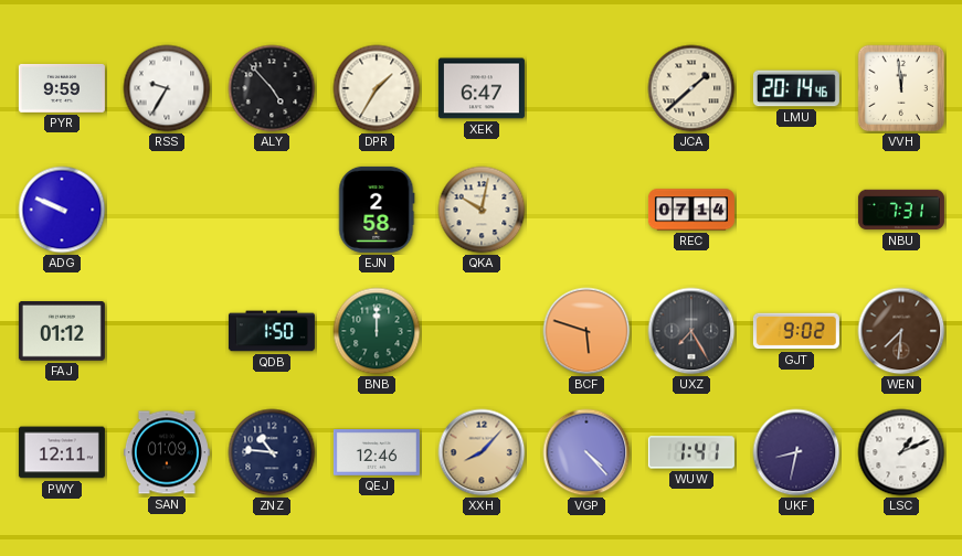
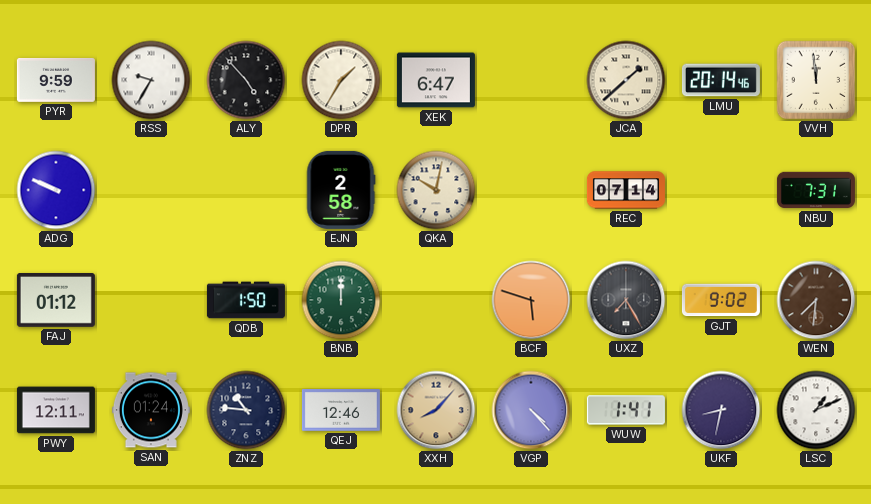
SAN: 01:09 -> 01:24
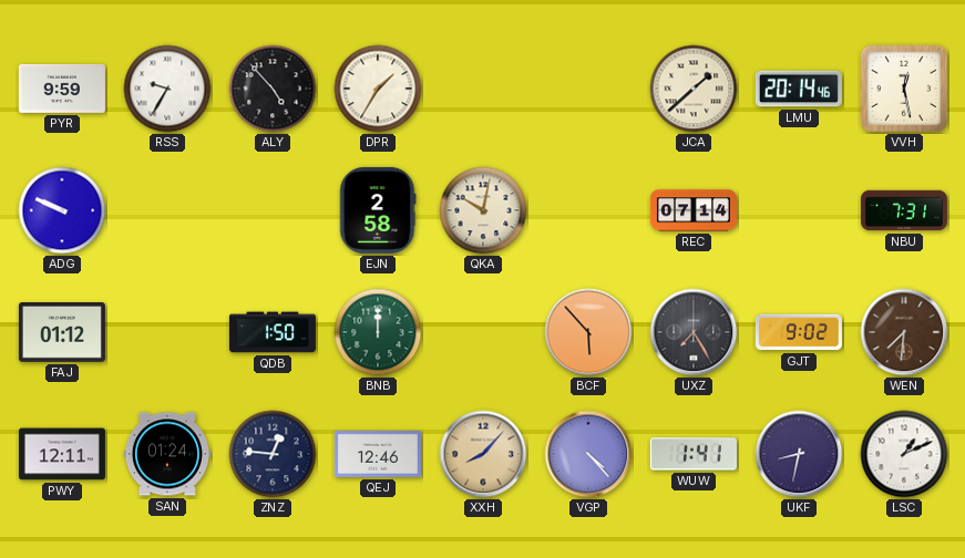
XEK: 6:47 -> none
VVH: 11:59 -> 12:28
BCF: 5:48 -> 5:53
ZNZ: 10:46 -> 12:46
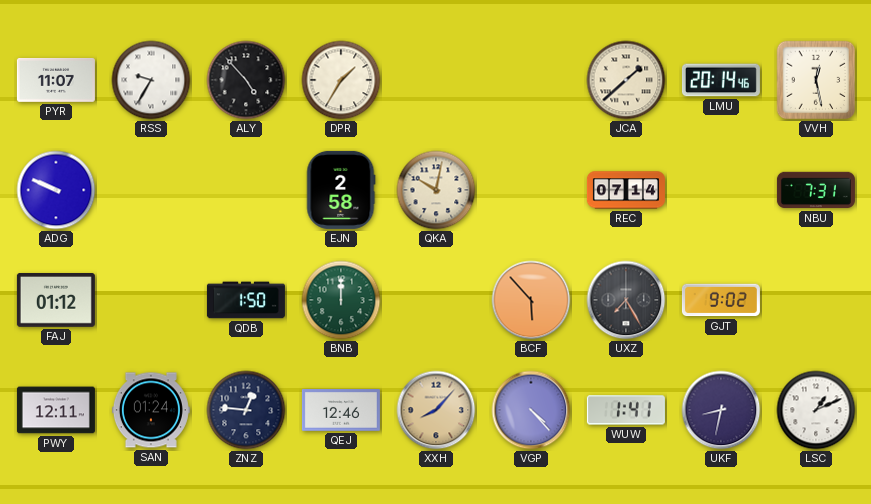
PYR: 9:59 -> 11:07
WEN: 7:31 -> none
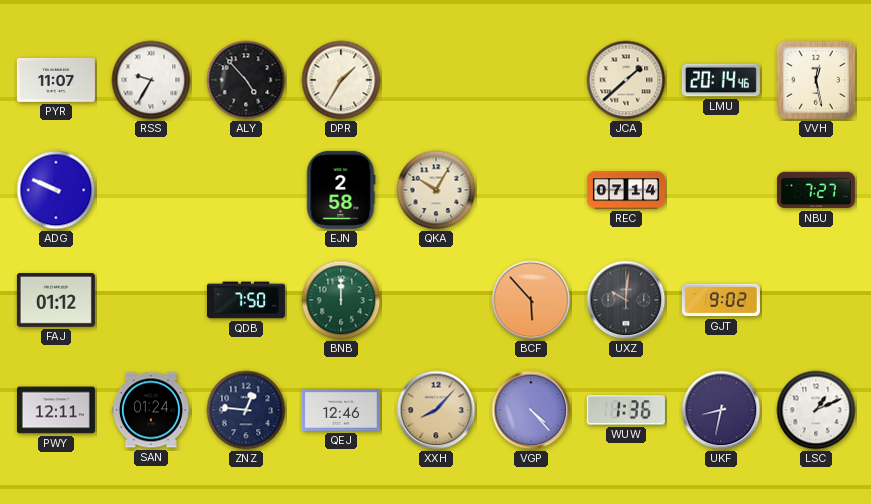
QKA: 10:02 -> 10:05
NBU: 7:31 -> 7:27
QDB: 1:50 -> 7:50
UXZ: 7:25 -> 10:01
WUW: 1:41 -> 1:36
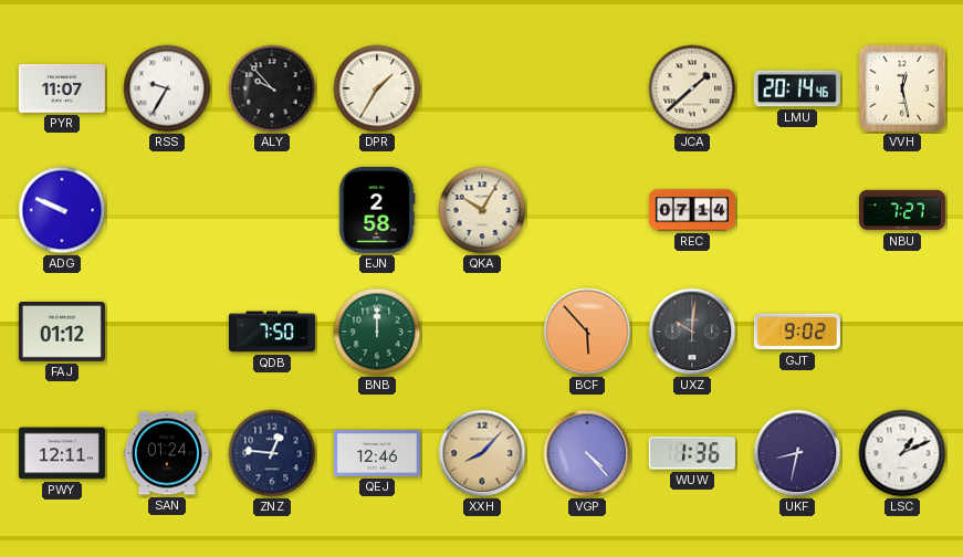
ALY: 4:53 -> 9:53
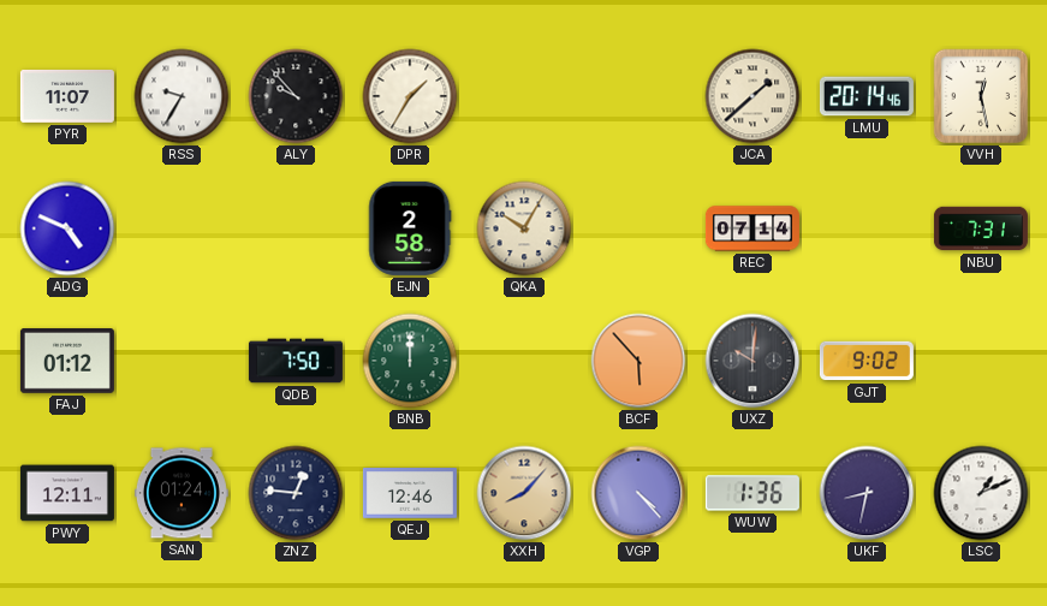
ADG: 9:49 -> 4:49
NBU: 7:27 -> 7:31
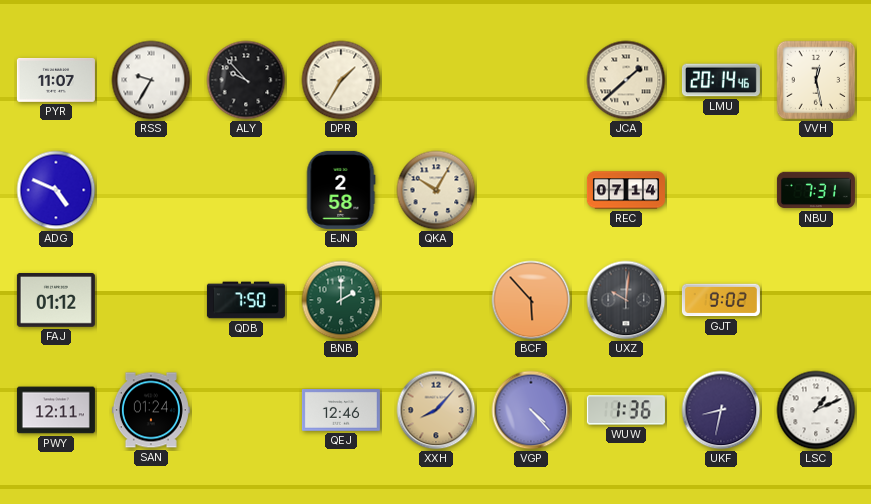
BNB: 12:00 -> 2:00
ZNZ: 12:46 -> none
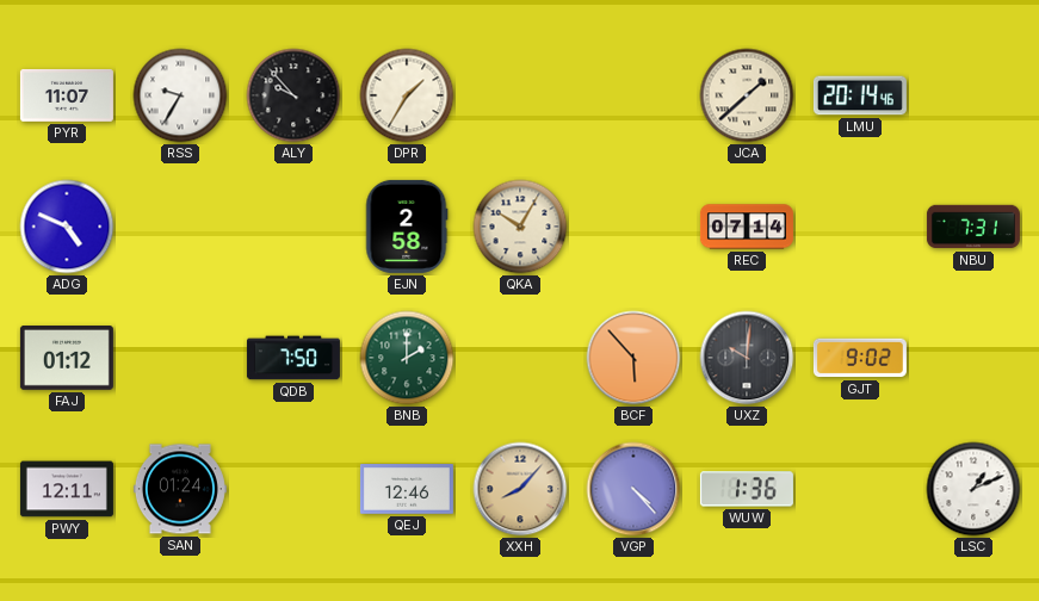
VVH: 12:28 -> none
UKF: 8:32 -> none
